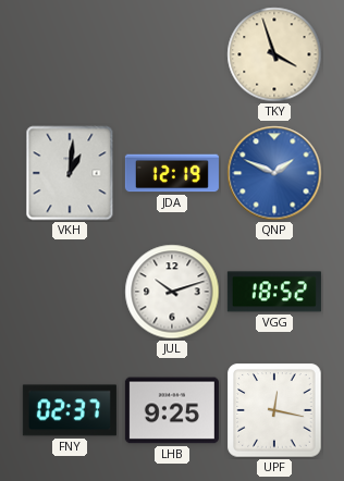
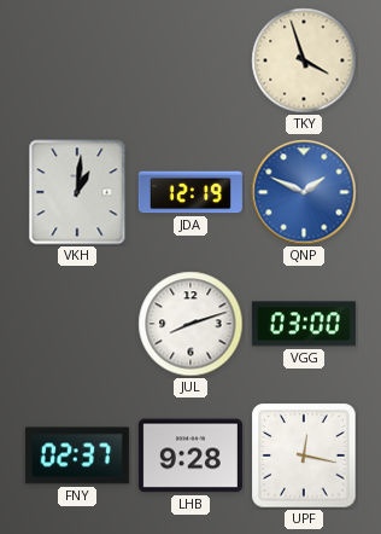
JUL: 10:12 -> 8:12
VGG: 18:52 -> 03:00
LHB: 9:25 -> 9:28
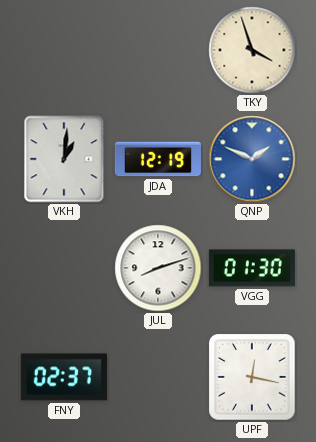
VGG: 03:00 -> 01:30
LHB: 9:28 -> none
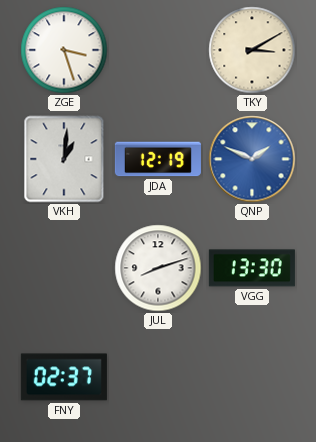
ZGE: none -> 3:27
TKY: 3:57 -> 3:10
VGG: 01:30 -> 13:30
UPF: 12:17 -> none
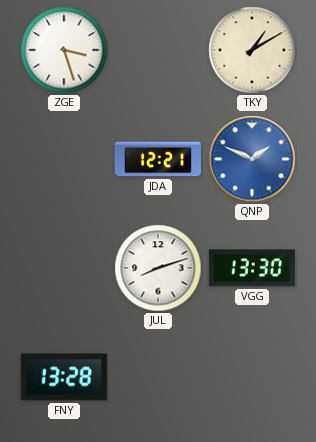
TKY: 3:10 -> 1:10
VKH: 1:01 -> none
JDA: 12:19 -> 12:21
FNY: 02:37 -> 13:28
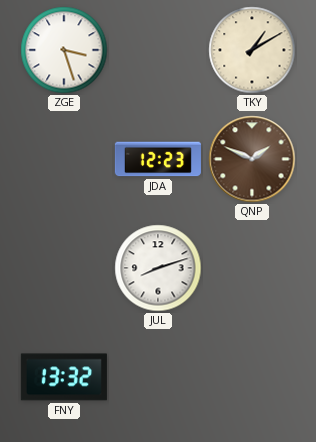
JDA: 12:21 -> 12:23
QNP dial: blue -> brown
VGG: 13:30 -> none
FNY: 13:28 -> 13:32
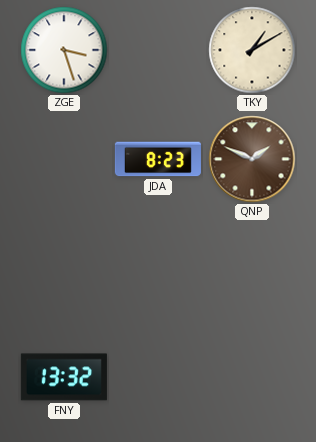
JDA: 12:23 -> 8:23
JUL: 8:12 -> none
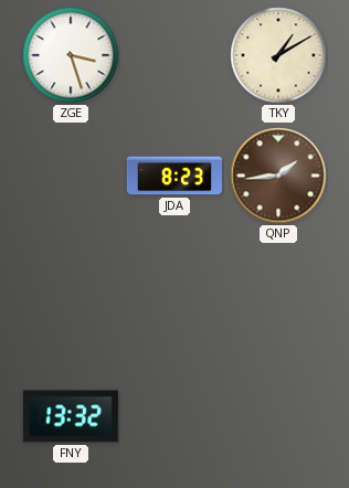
QNP: 1:49 -> 1:44
